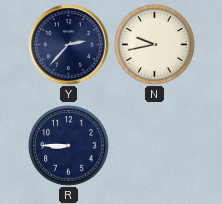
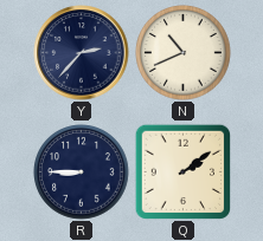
N: 9:43 -> 10:41
Q: none -> 2:09
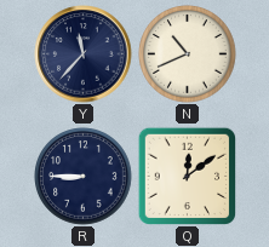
Y: 2:37 -> 11:37
Q: 2:09 -> 12:09
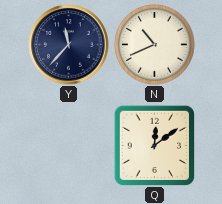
R: 8:45 -> none
